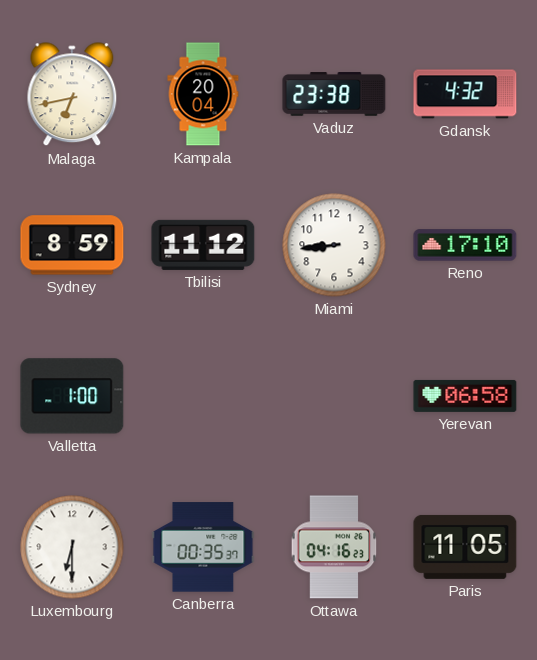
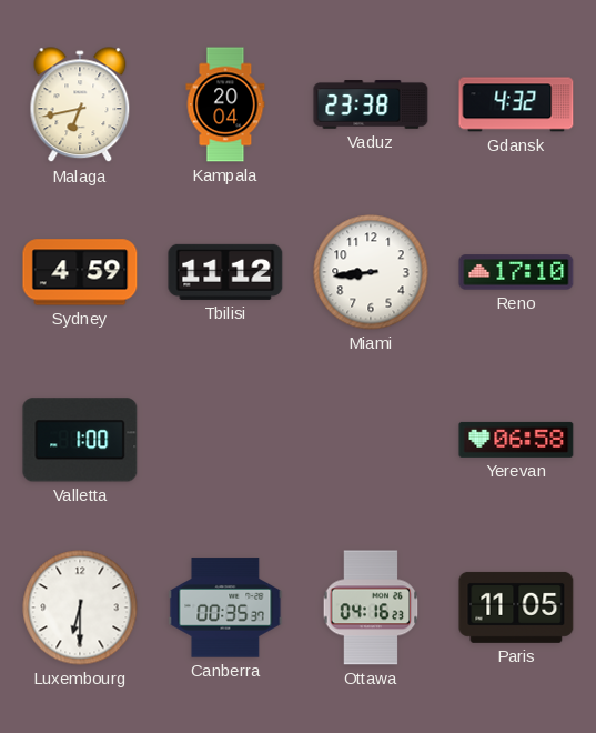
Sydney: 8:59 -> 4:59
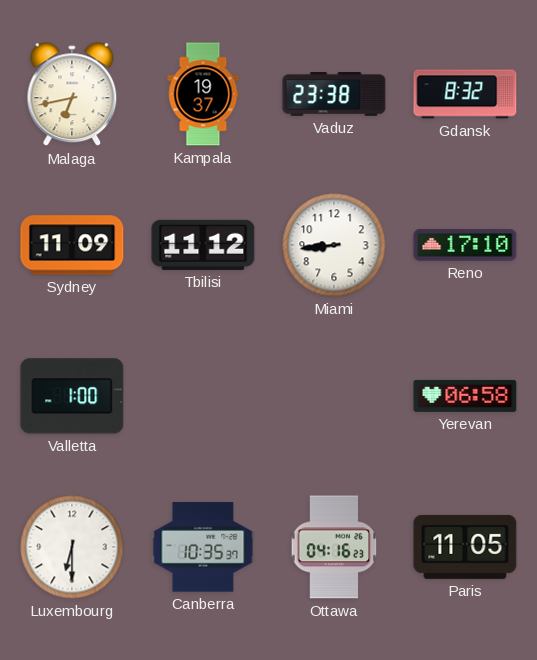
Kampala: 20:04 -> 19:37
Gdansk: 4:32 -> 8:32
Sydney: 4:59 -> 11:09
Canberra: 00:35 -> 10:35
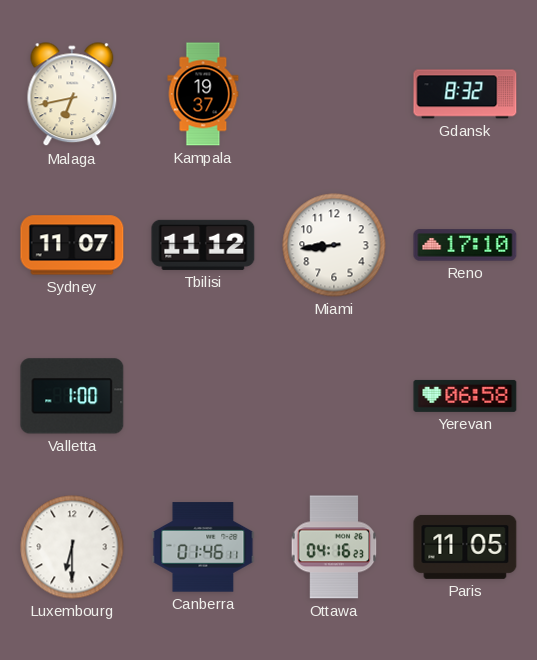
Vaduz: 23:38 -> none
Sydney: 11:09 -> 11:07
Canberra: 10:35 -> 01:46
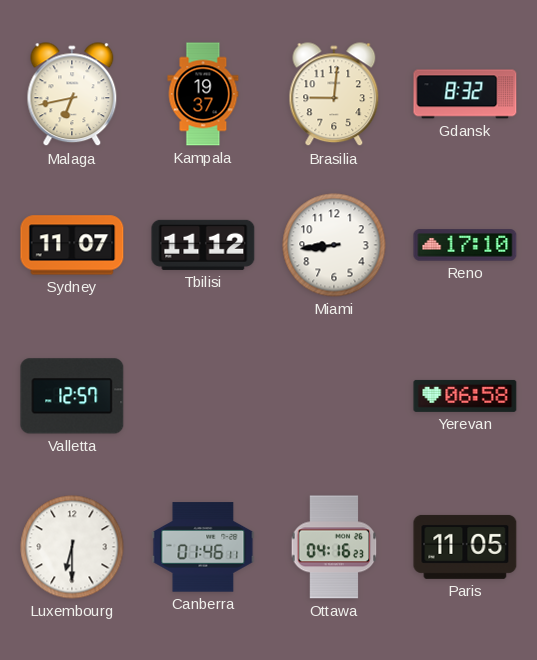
Brasilia: none -> 9:01
Valletta: 1:00 -> 12:57
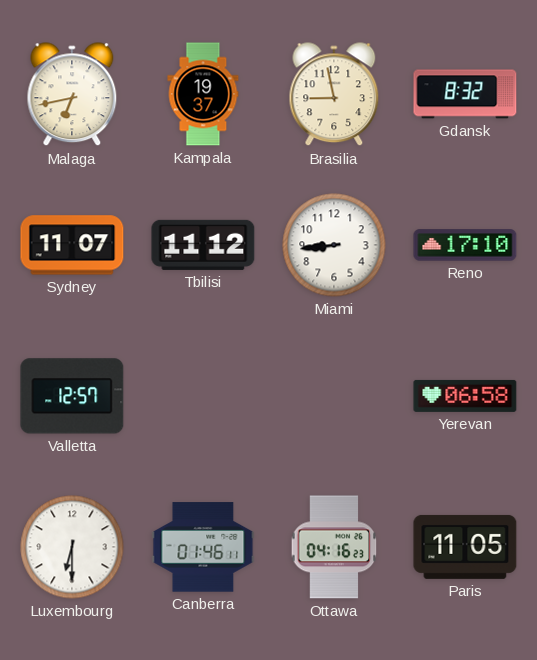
Brasilia: 9:01 -> 8:58
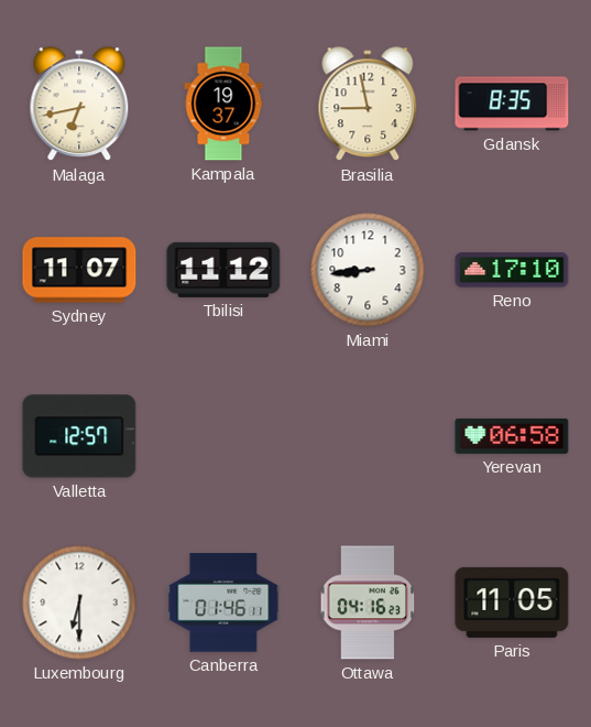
Gdansk: 8:32 -> 8:35
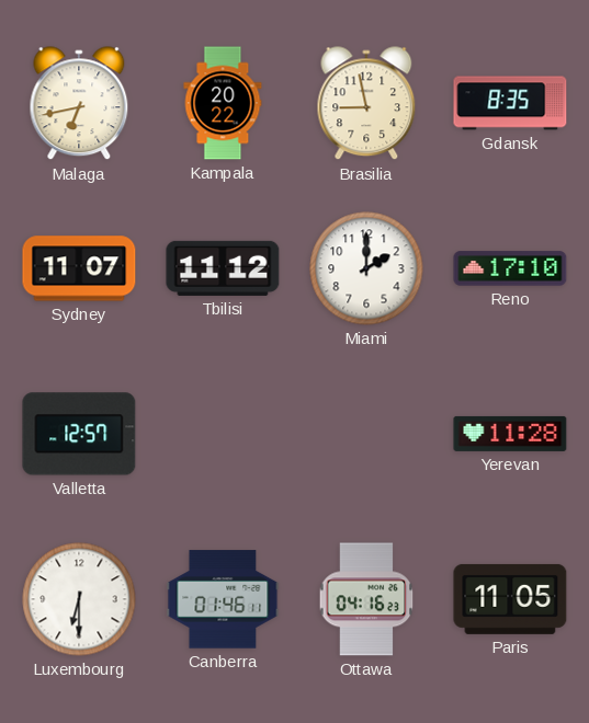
Kampala: 19:37 -> 20:22
Miami: 8:44 -> 2:00
Yerevan: 06:58 -> 11:28
